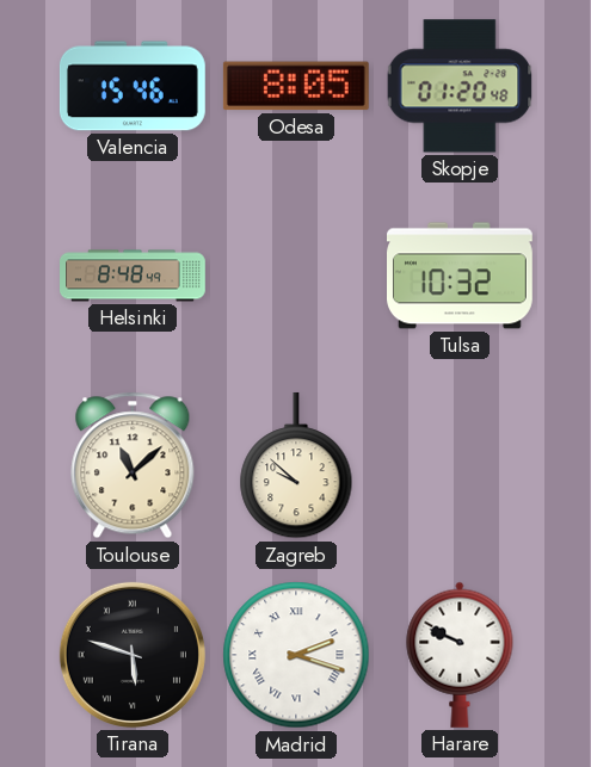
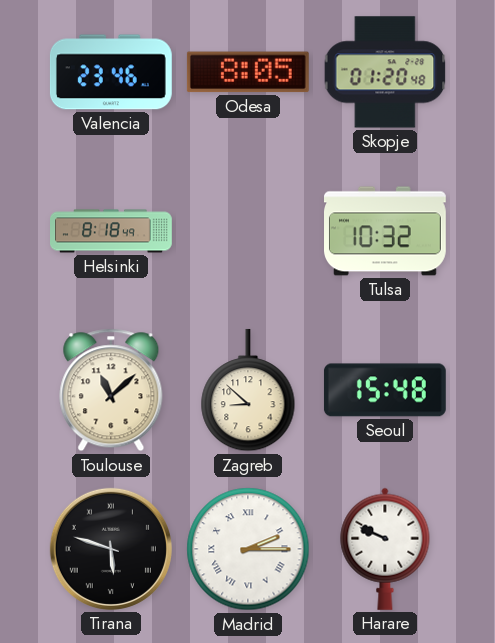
Valencia: 15:46 -> 23:46
Helsinki: 8:48 -> 8:18
Zagreb: 9:52 -> 8:52
Seoul: none -> 15:48
Madrid: 2:18 -> 2:15
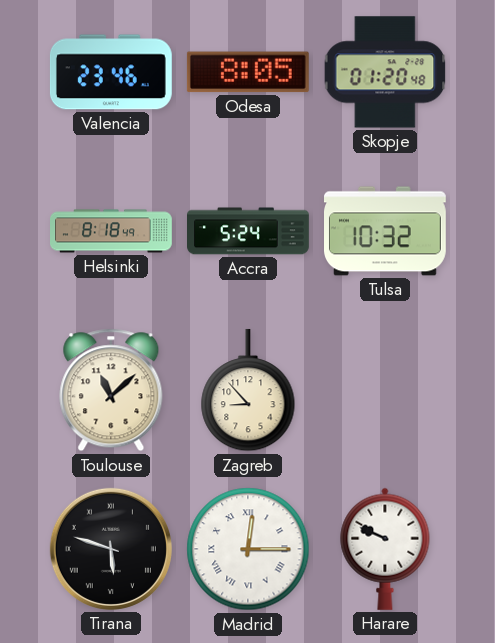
Accra: none -> 5:24
Zagreb: 8:52 -> 8:53
Seoul: 15:48 -> none
Madrid: 2:15 -> 12:15
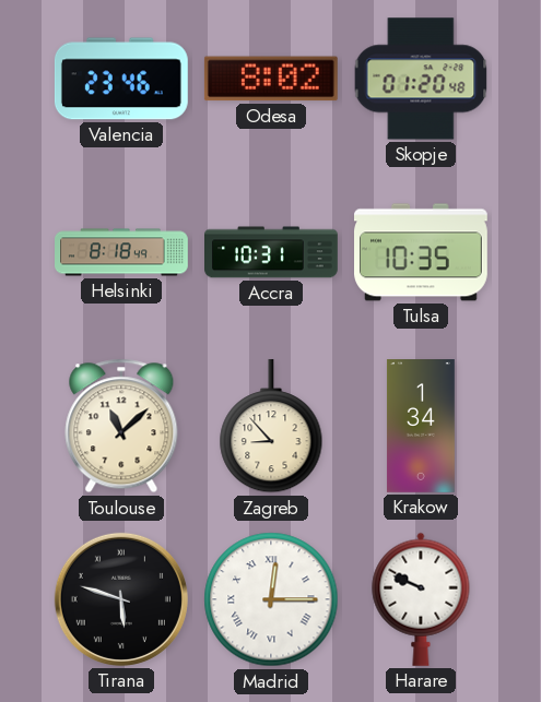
Odesa: 8:05 -> 8:02
Accra: 5:24 -> 10:31
Tulsa: 10:32 -> 10:35
Krakow: none -> 1:34
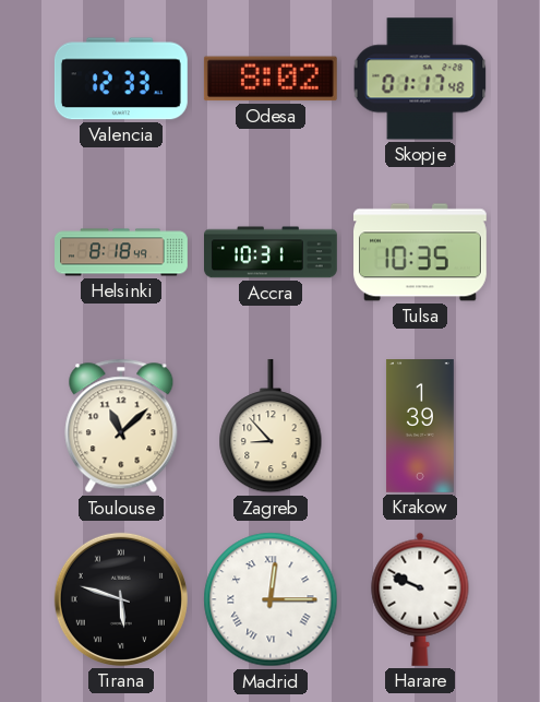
Valencia: 23:46 -> 12:33
Skopje: 01:20 -> 01:17
Krakow: 1:34 -> 1:39
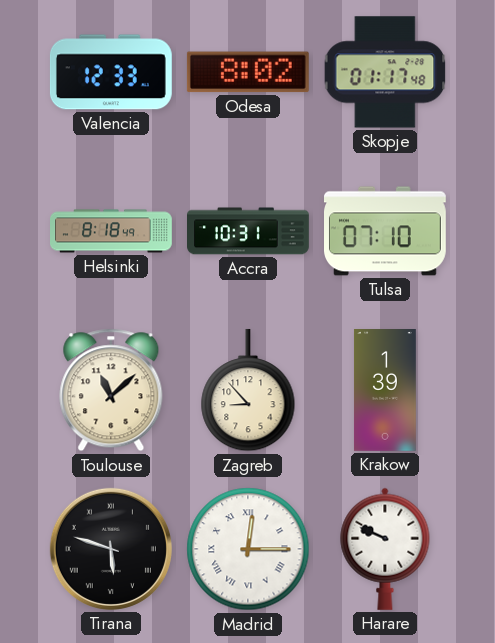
Tulsa: 10:35 -> 07:10
